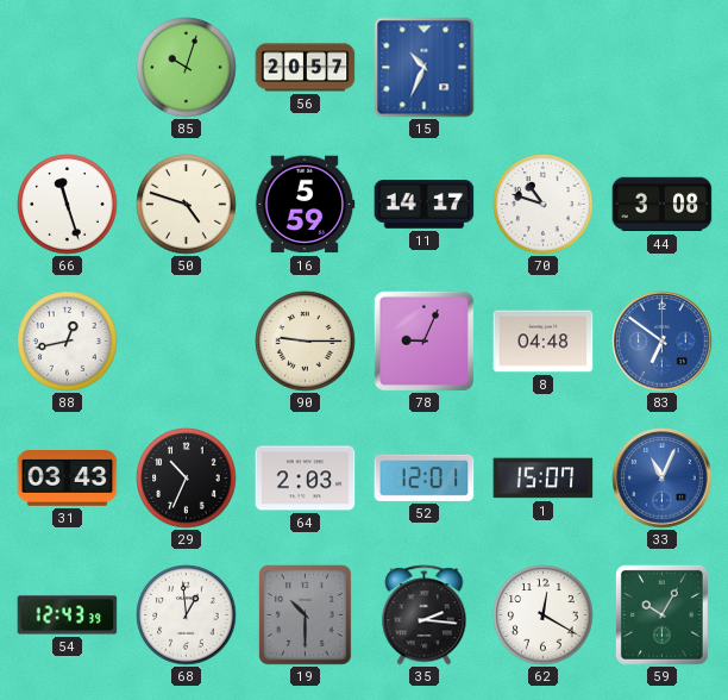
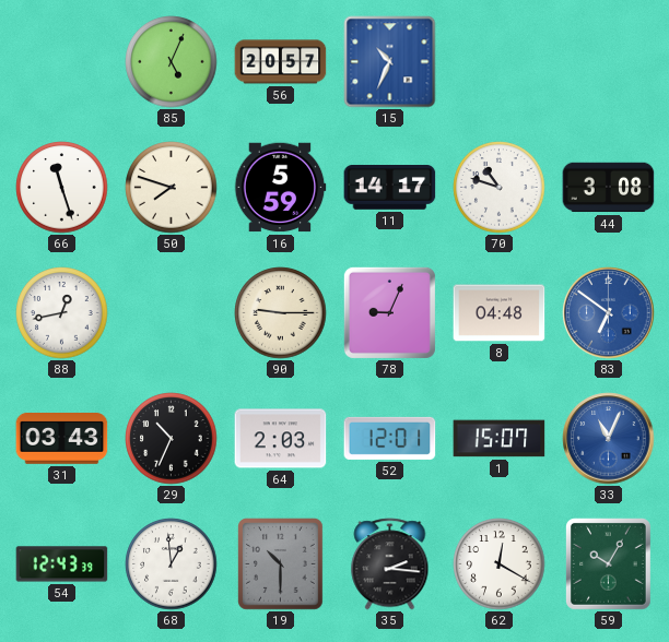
85: 10:03 -> 5:04
50: 4:48 -> 7:48
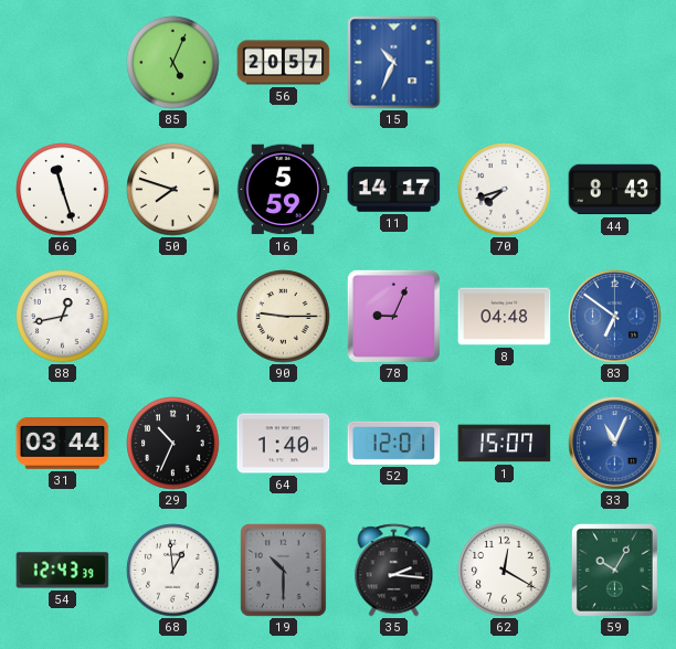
70: 10:48 -> 7:42
44: 3:08 -> 8:43
31: 03:43 -> 03:44
64: 2:03 -> 1:40
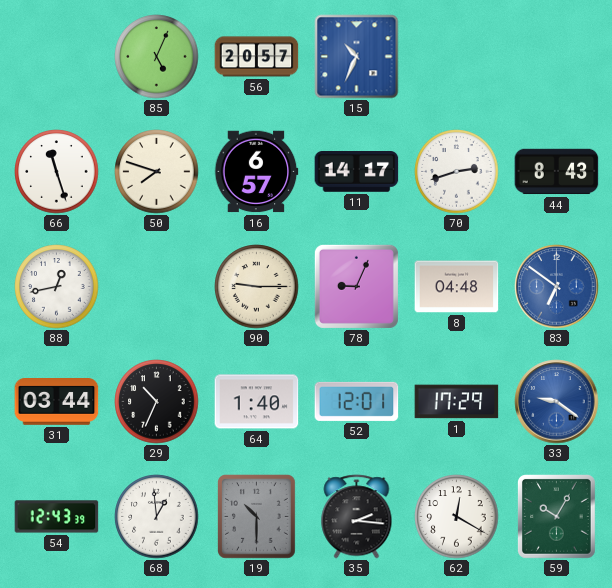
16: 5:59 -> 6:57
70: 7:42 -> 2:42
1: 15:07 -> 17:29
33: 11:04 -> 9:21
